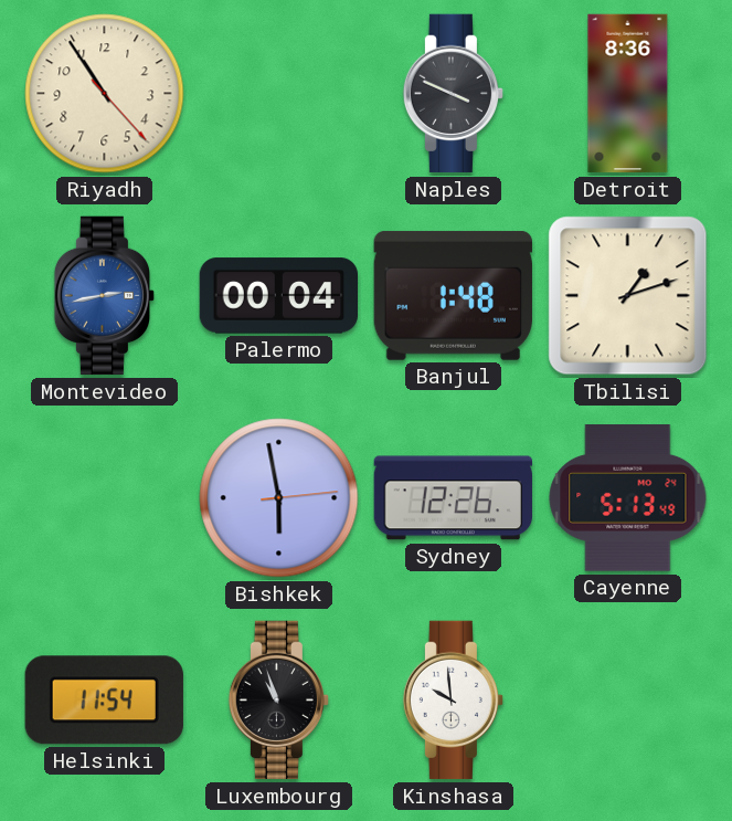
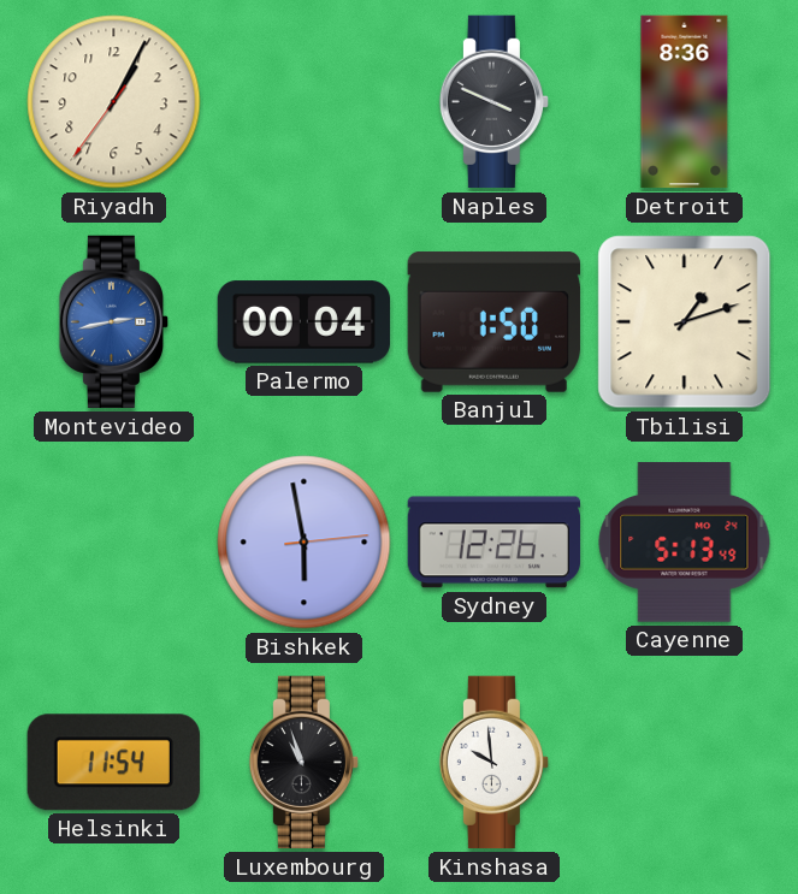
Riyadh: 10:54 -> 1:04
Banjul: 1:48 -> 1:50
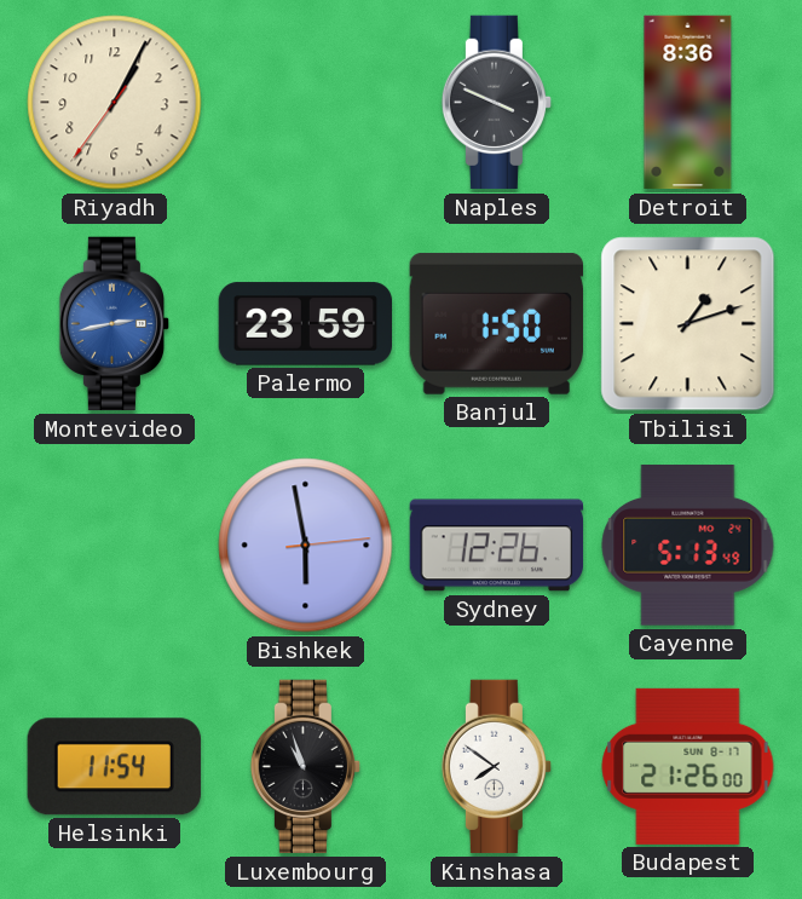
Palermo: 00:04 -> 23:59
Kinshasa: 9:59 -> 7:51
Budapest: none -> 21:26
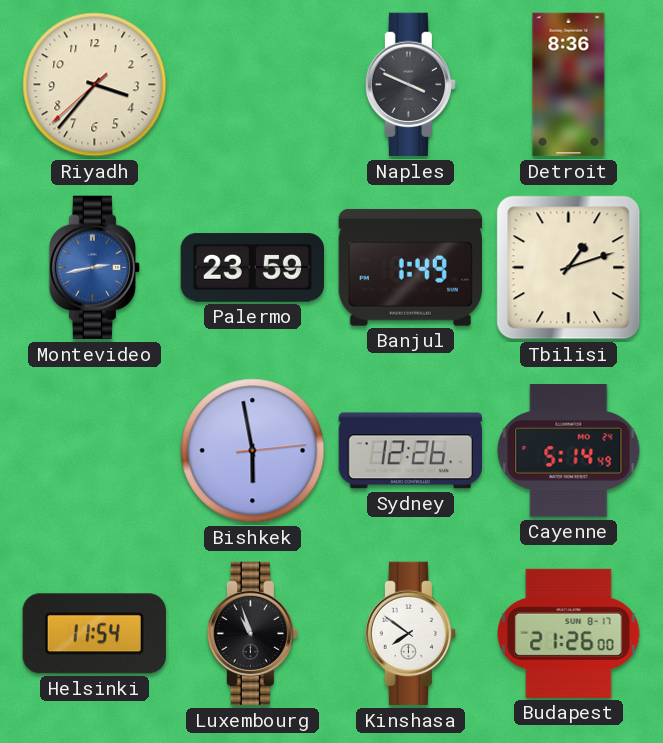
Riyadh: 1:04 -> 3:36
Banjul: 1:50 -> 1:49
Cayenne: 5:13 -> 5:14
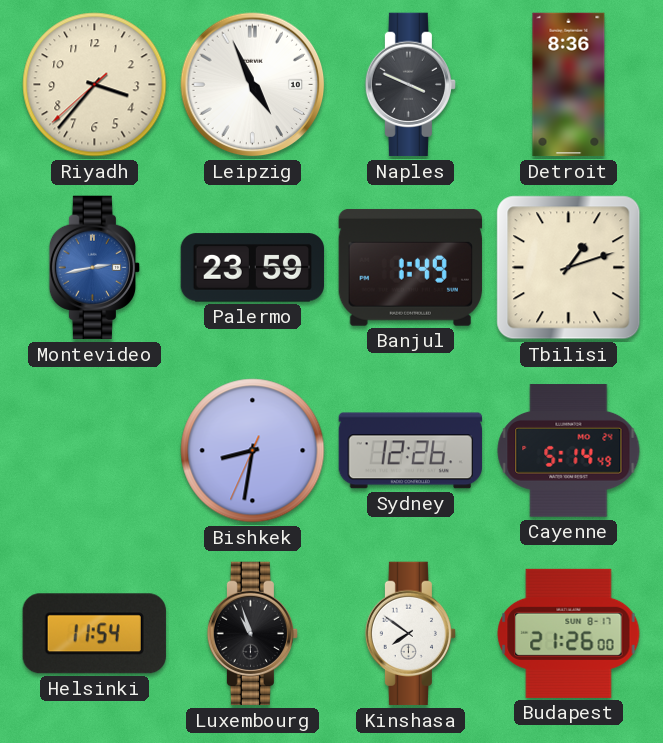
Leipzig: none -> 4:56
Bishkek: 5:58 -> 8:31
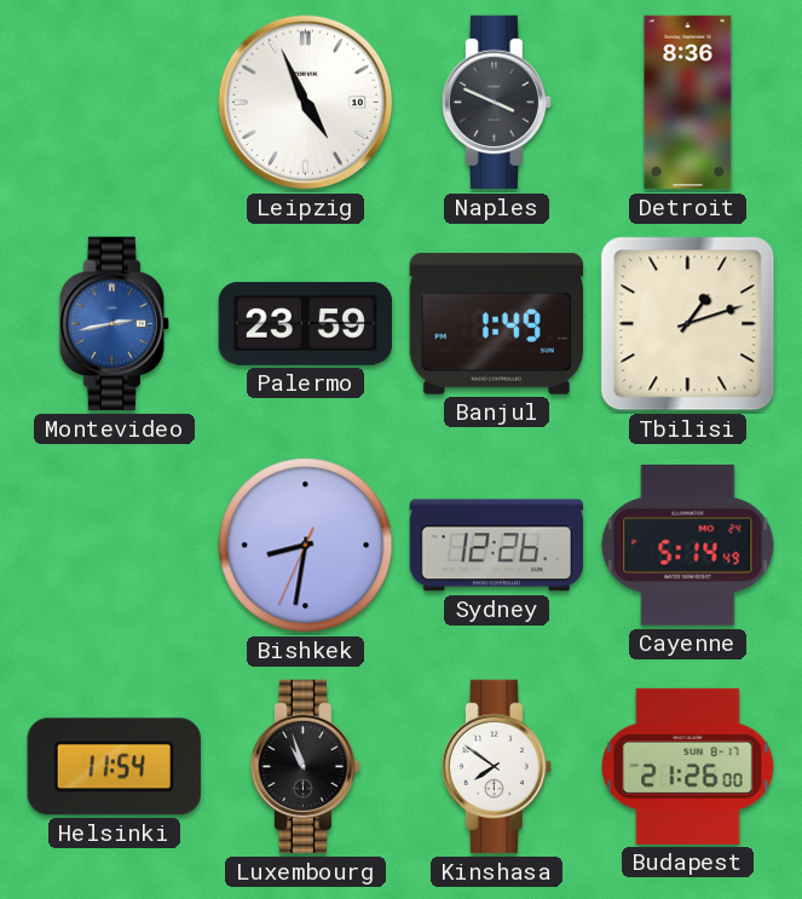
Riyadh: 3:36 -> none
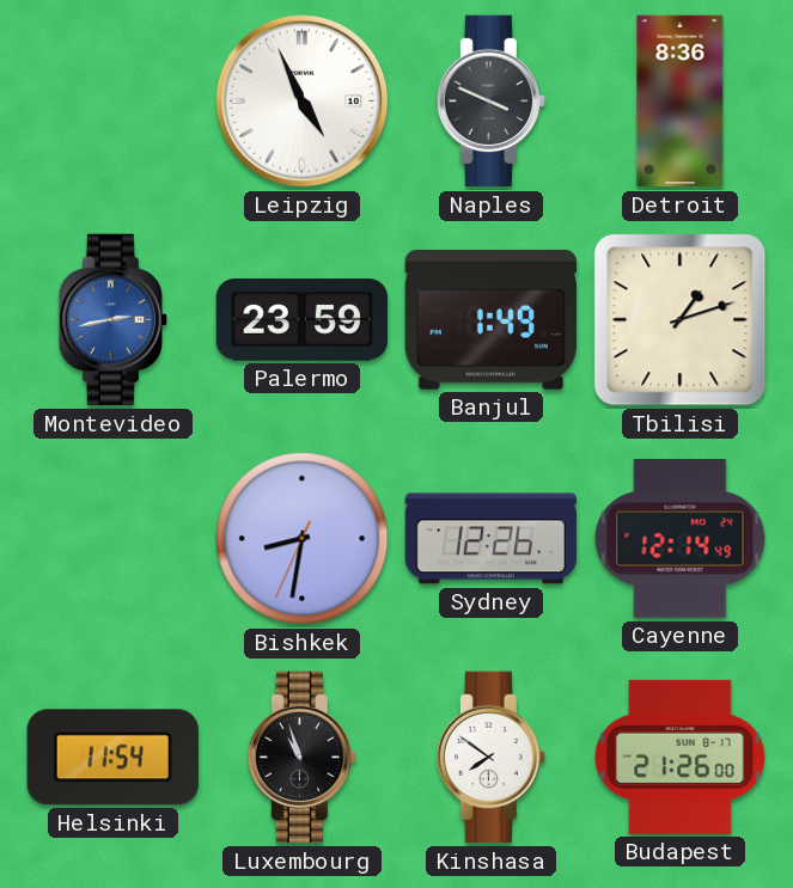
Cayenne: 5:14 -> 12:14
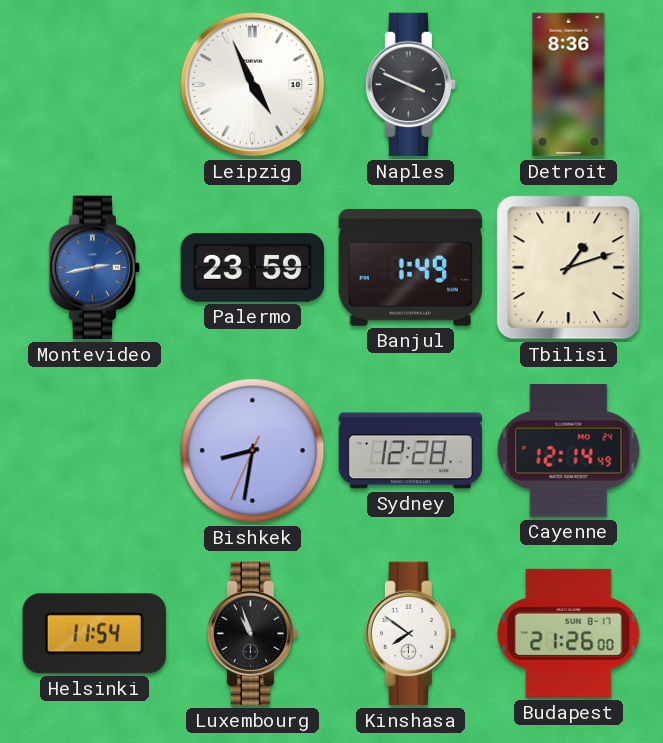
Sydney: 12:26 -> 12:28
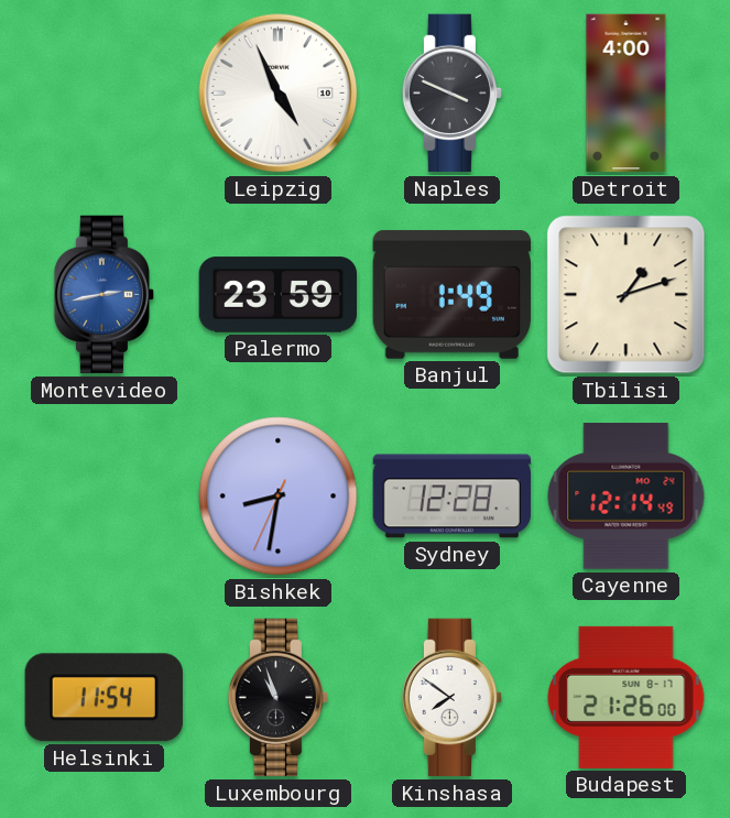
Detroit: 8:36 -> 4:00
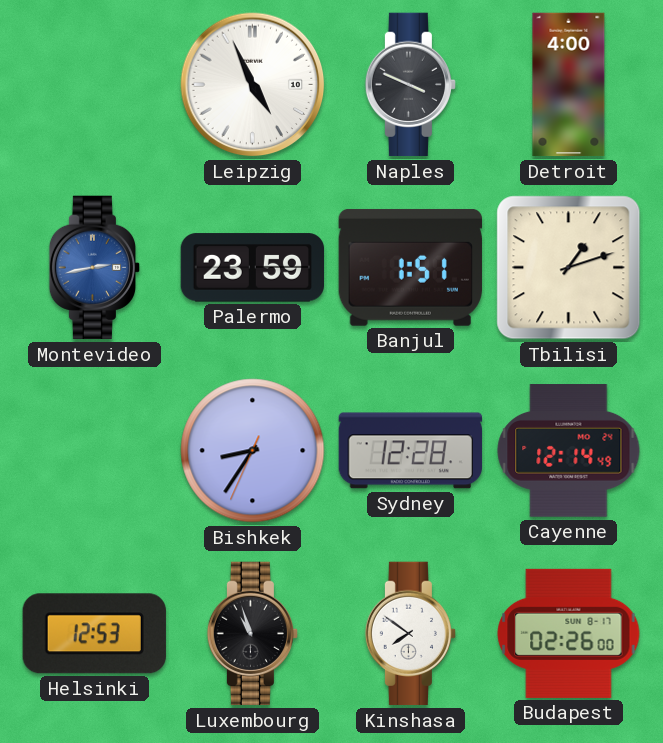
Banjul: 1:49 -> 1:51
Bishkek: 8:31 -> 8:35
Helsinki: 11:54 -> 12:53
Budapest: 21:26 -> 02:26
